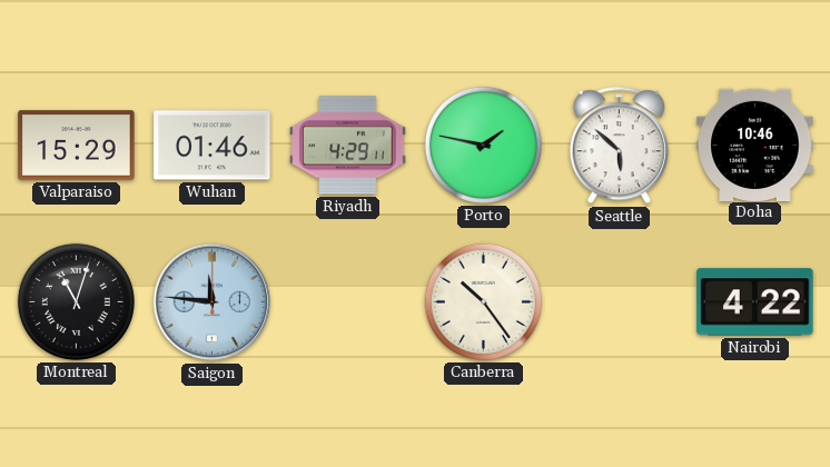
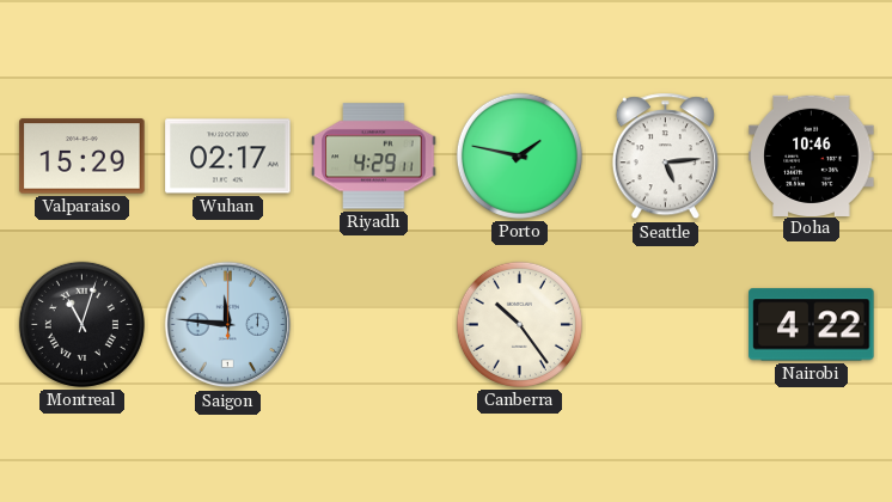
Wuhan: 01:46 -> 02:17
Seattle: 5:52 -> 5:14
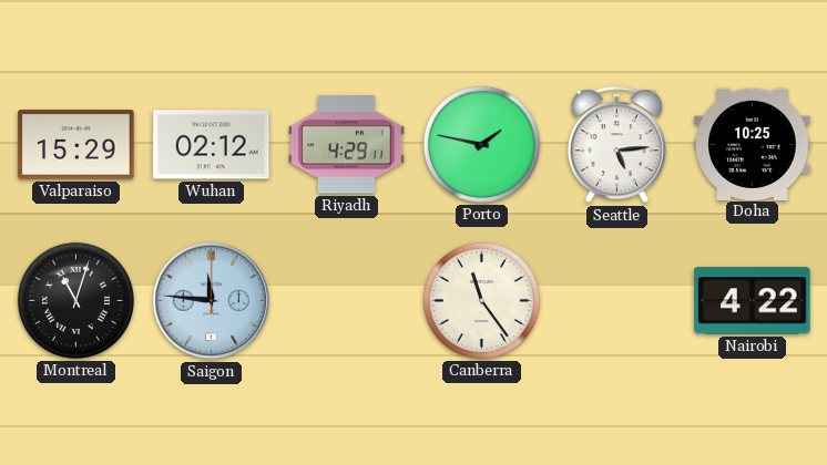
Wuhan: 02:17 -> 02:12
Doha: 10:46 -> 10:25
Canberra: 10:24 -> 11:24
